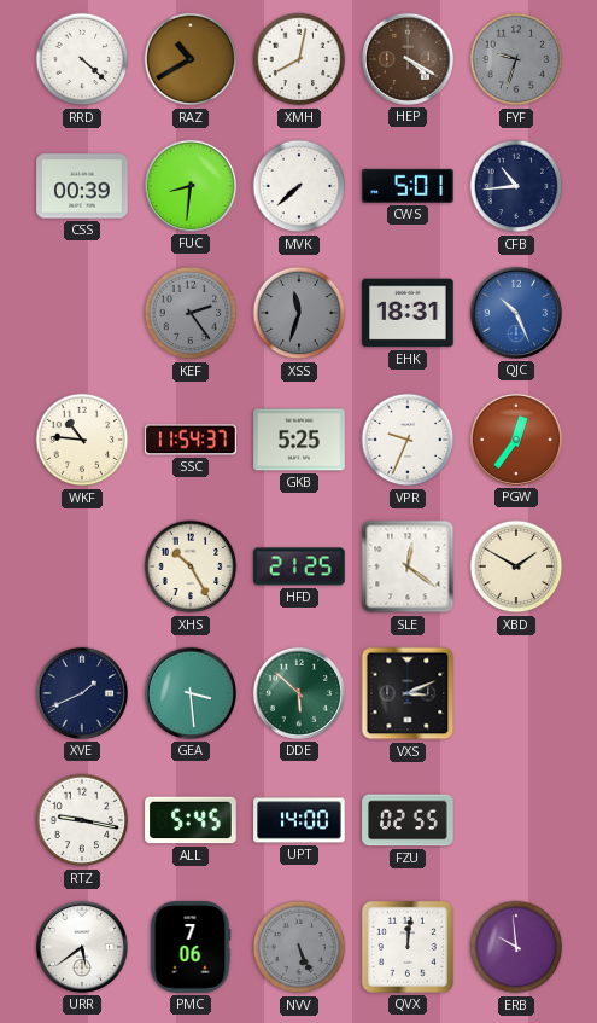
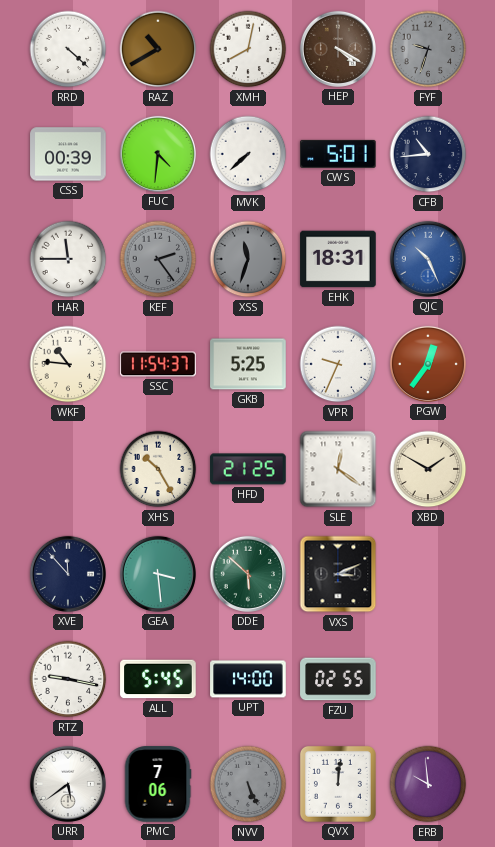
FUC: 8:31 -> 4:31
HAR: none -> 11:45
XVE: 1:41 -> 11:53
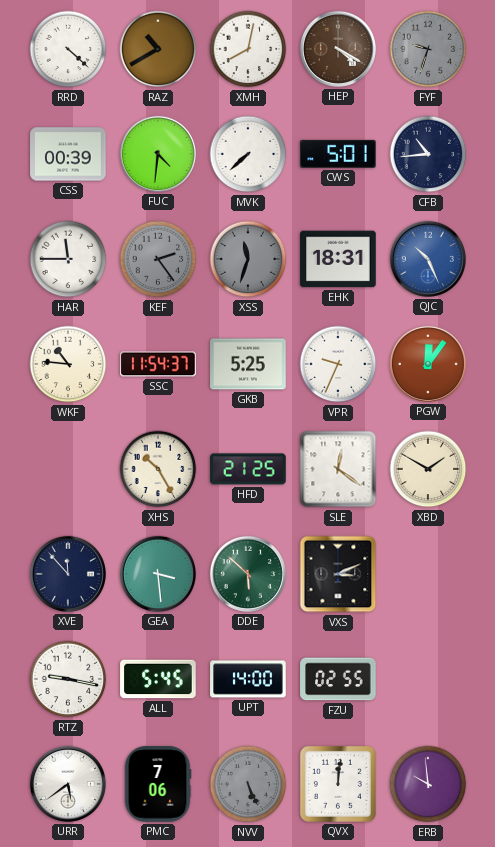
PGW: 12:36 -> 12:06
